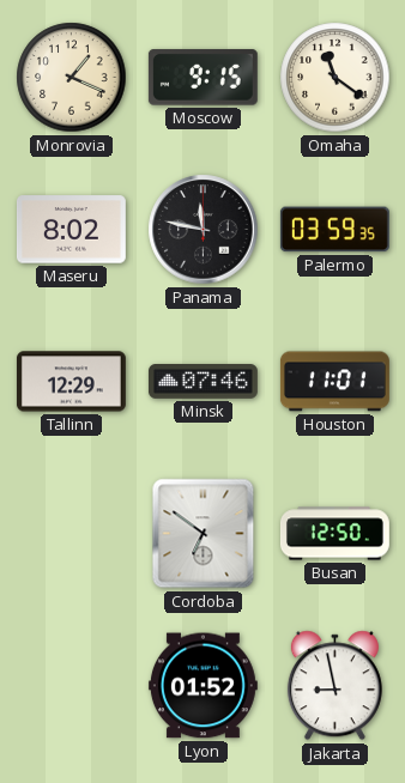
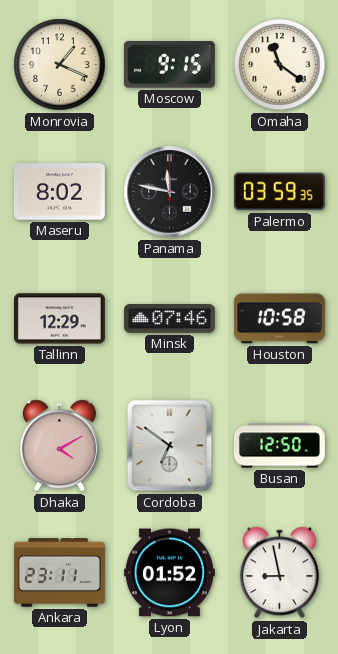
Houston: 11:01 -> 10:58
Dhaka: none -> 4:10
Ankara: none -> 23:11
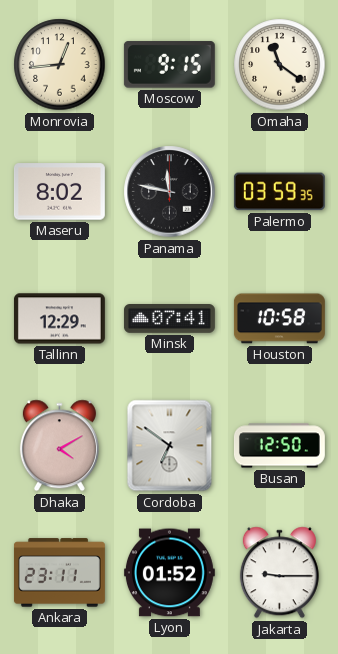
Monrovia: 1:19 -> 12:44
Minsk: 07:46 -> 07:41
Jakarta: 8:58 -> 9:15
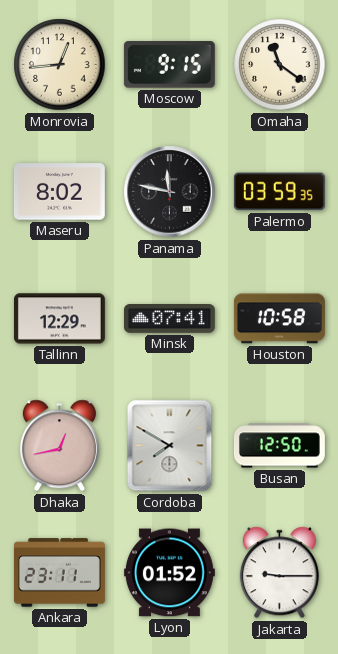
Dhaka: 4:10 -> 12:43
Cordoba: 6:51 -> 7:50
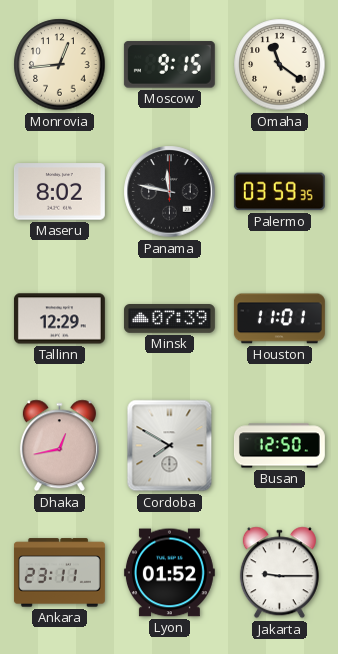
Minsk: 07:41 -> 07:39
Houston: 10:58 -> 11:01
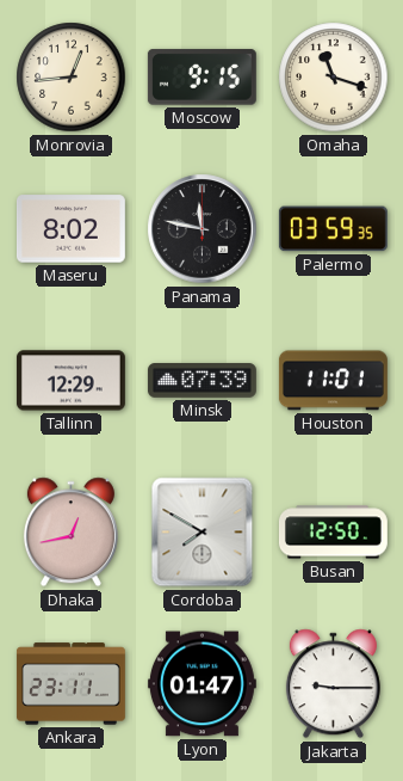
Omaha: 11:21 -> 11:18
Lyon: 01:52 -> 01:47
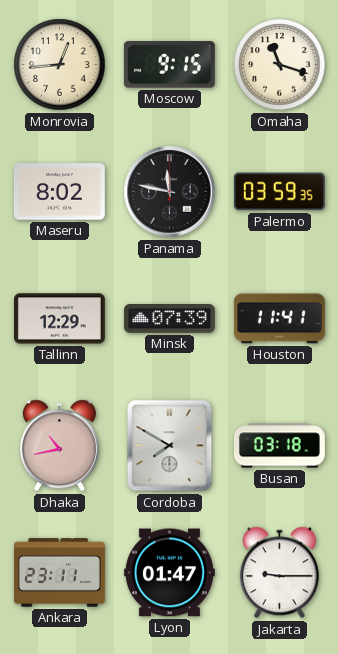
Houston: 11:01 -> 11:41
Dhaka: 12:43 -> 10:43
Busan: 12:50 -> 03:18
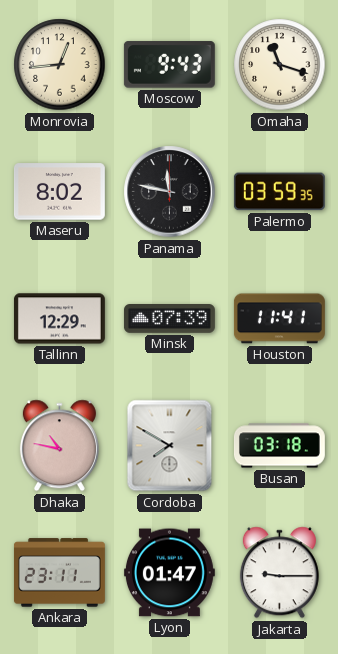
Moscow: 9:15 -> 9:43
Dhaka: 10:43 -> 10:47
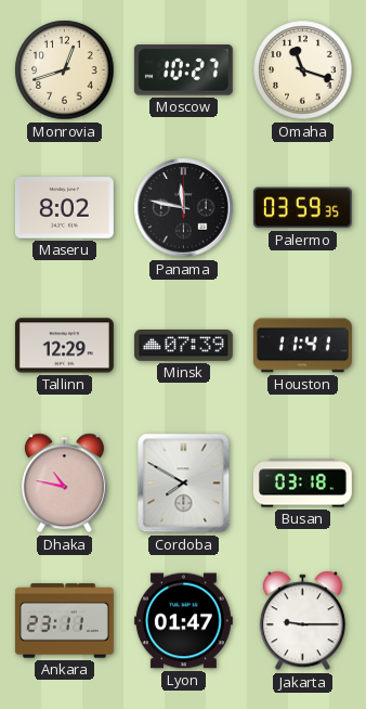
Monrovia: 12:44 -> 12:42
Moscow: 9:43 -> 10:27
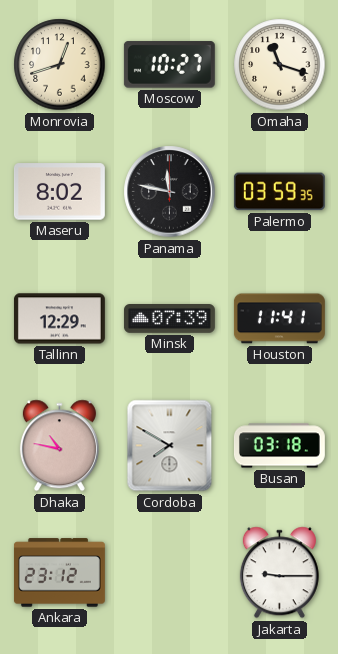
Ankara: 23:11 -> 23:12
Lyon: 01:47 -> none
